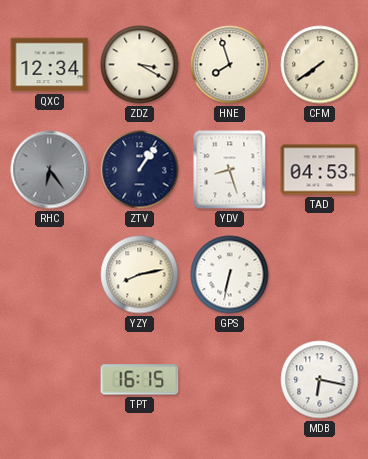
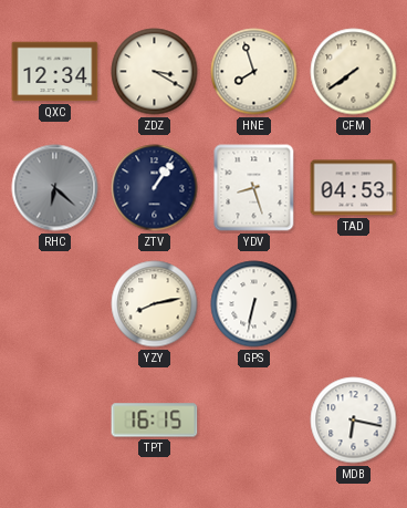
RHC: 6:24 -> 6:22
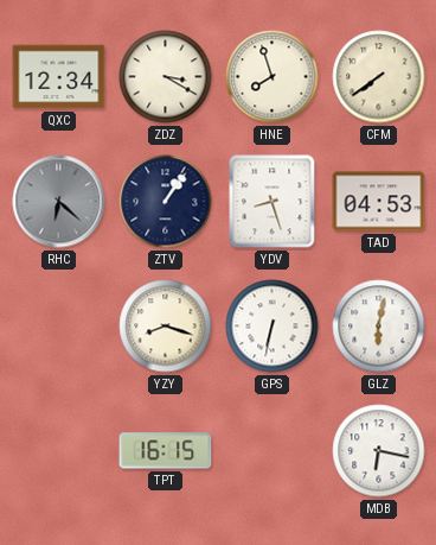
YZY: 8:13 -> 8:18
GLZ: none -> 6:02
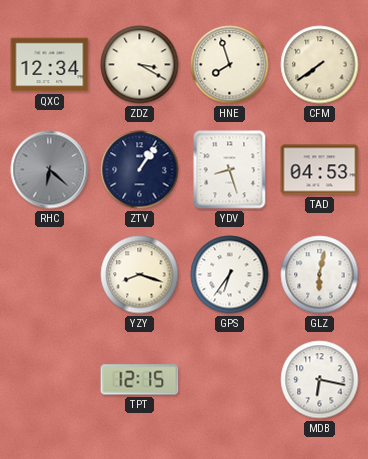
GPS: 6:32 -> 6:36
TPT: 16:15 -> 12:15
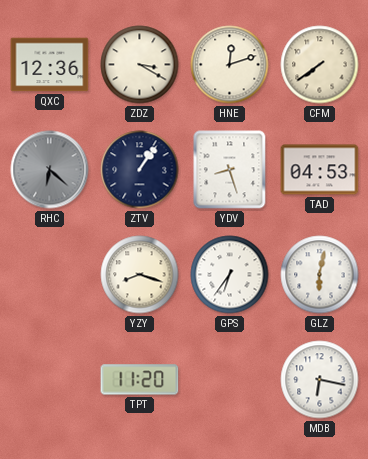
QXC: 12:34 -> 12:36
HNE: 7:57 -> 12:12
TPT: 12:15 -> 11:20
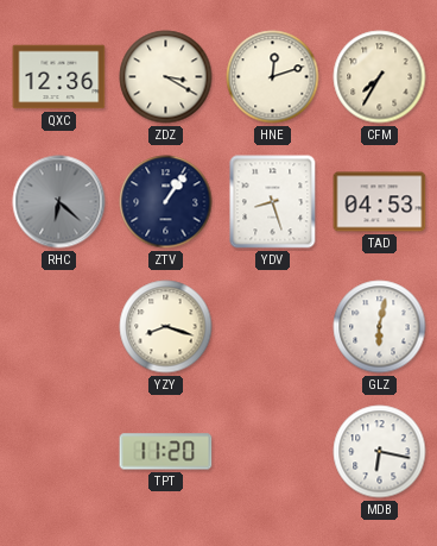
CFM: 7:39 -> 7:35
GPS: 6:36 -> none
